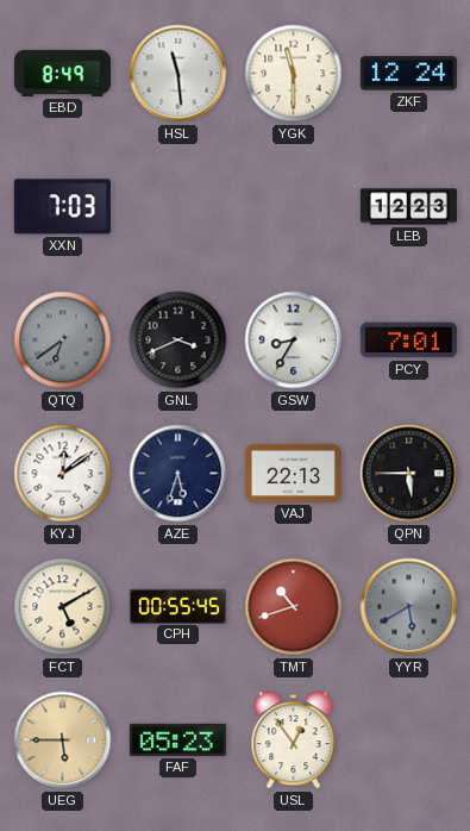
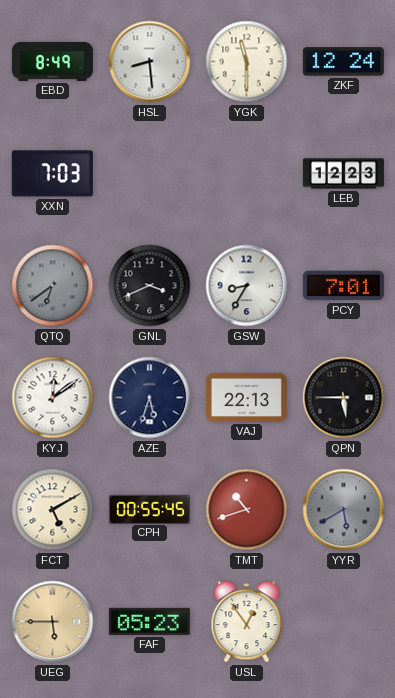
HSL: 11:29 -> 8:29
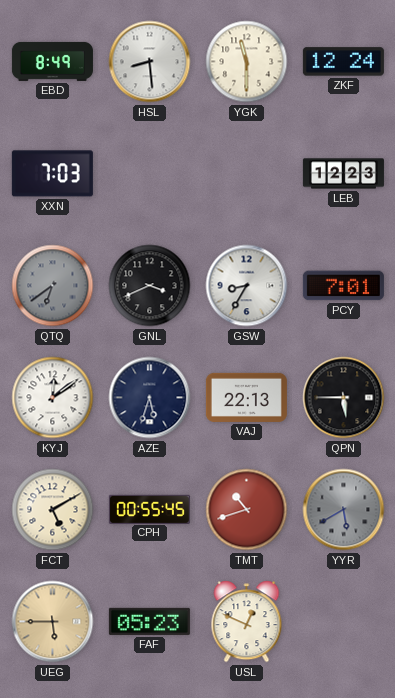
USL: 12:54 -> 12:49
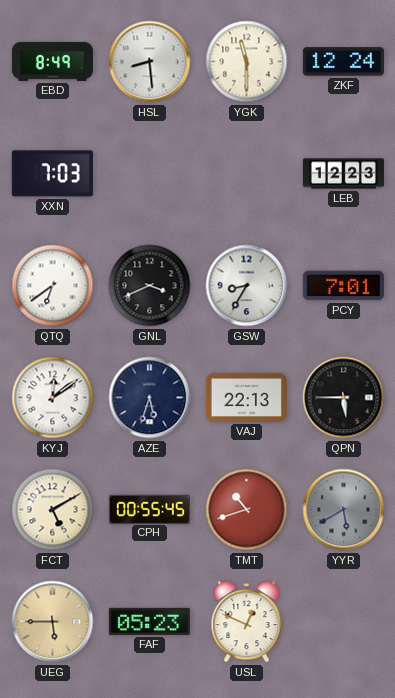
QTQ dial: grey -> white
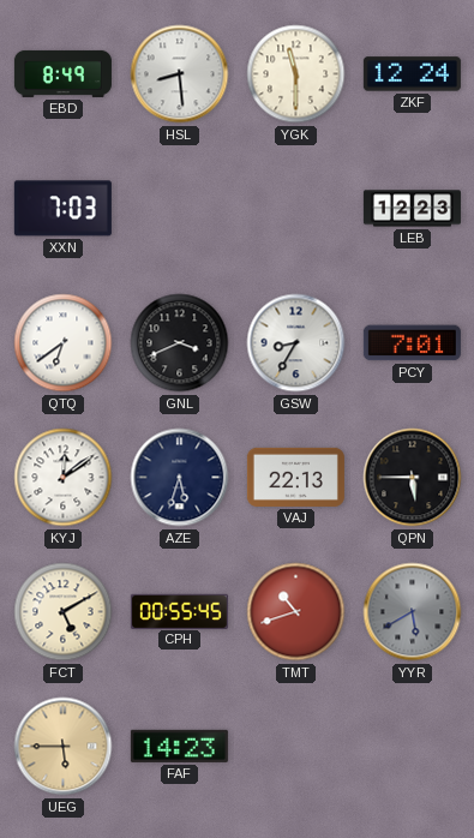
FAF: 05:23 -> 14:23
USL: 12:49 -> none
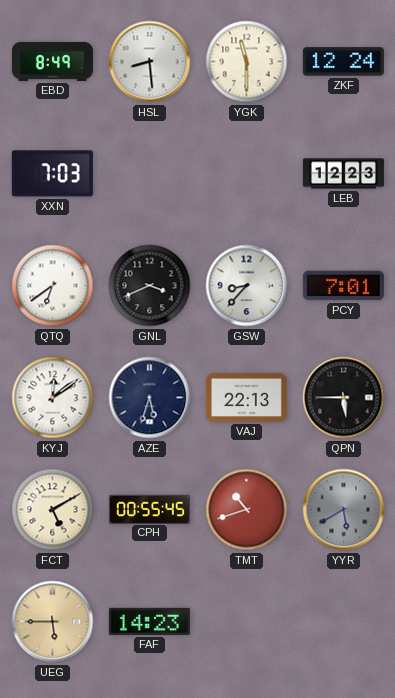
GSW: 8:35 -> 8:37
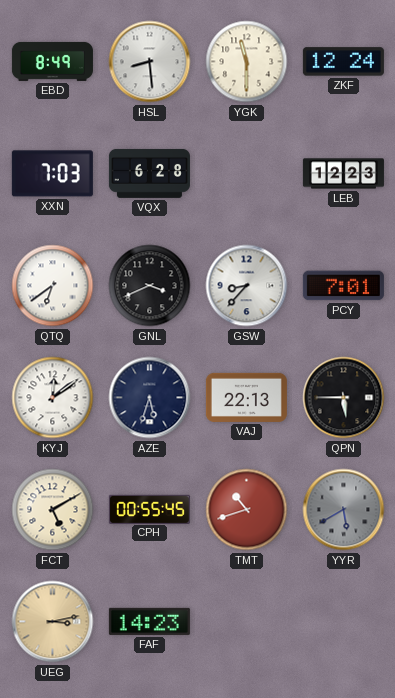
VQX: none -> 6:28
UEG: 5:45 -> 3:13
